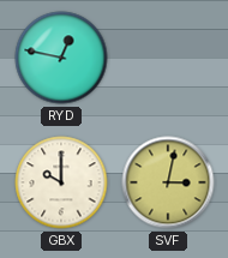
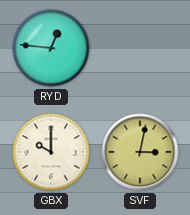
RYD: 12:47 -> 12:46
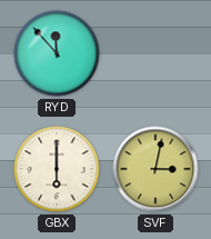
RYD: 12:46 -> 11:53
GBX: 10:00 -> 6:00
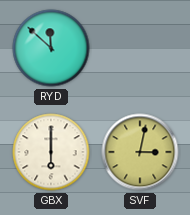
RYD: 11:53 -> 11:52
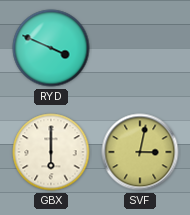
RYD: 11:52 -> 3:49
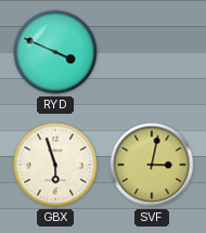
GBX: 6:00 -> 5:57
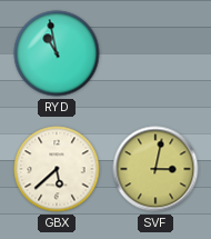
RYD: 3:49 -> 10:58
GBX: 5:57 -> 5:38
